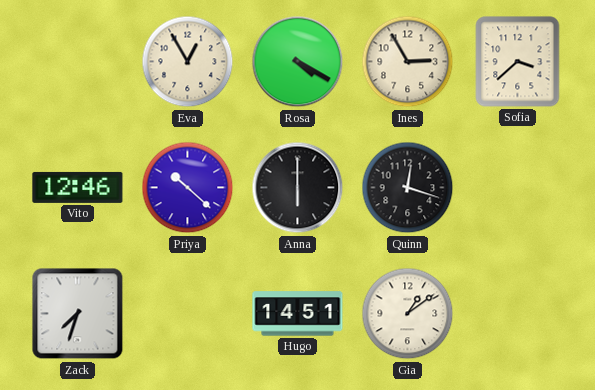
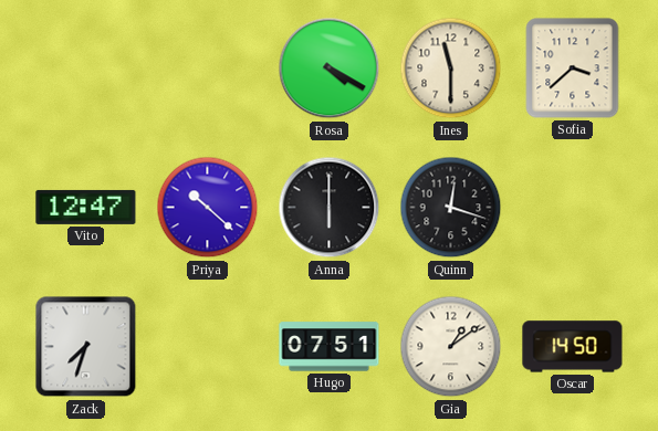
Eva: 12:55 -> none
Ines: 2:55 -> 11:30
Vito: 12:46 -> 12:47
Hugo: 14:51 -> 07:51
Oscar: none -> 14:50
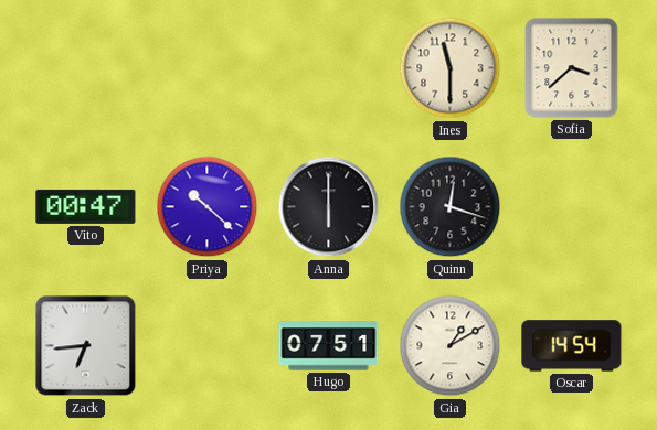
Rosa: 4:20 -> none
Vito: 12:47 -> 00:47
Zack: 7:33 -> 6:44
Gia: 1:09 -> 1:10
Oscar: 14:50 -> 14:54
